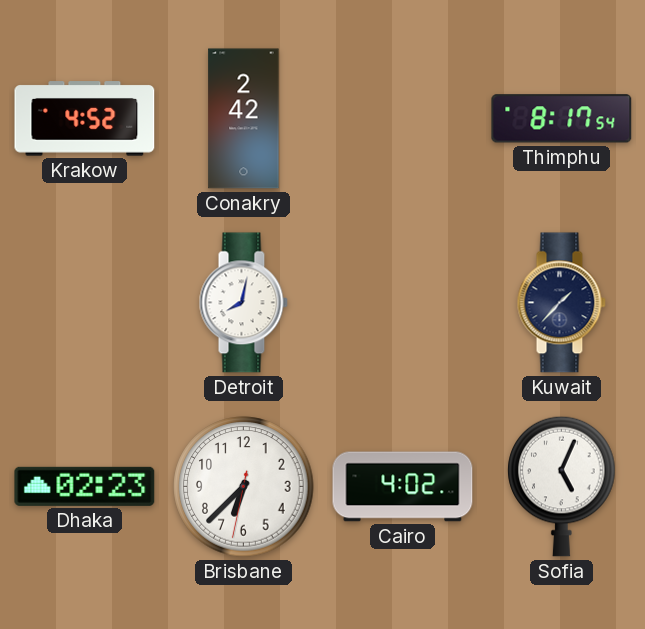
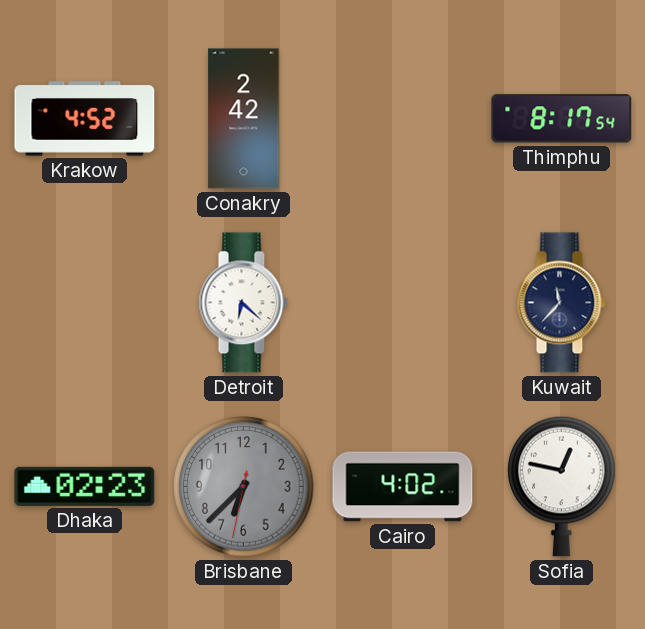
Detroit: 8:02 -> 6:22
Kuwait: 1:37 -> 11:37
Brisbane dial: white -> grey
Sofia: 5:04 -> 12:47
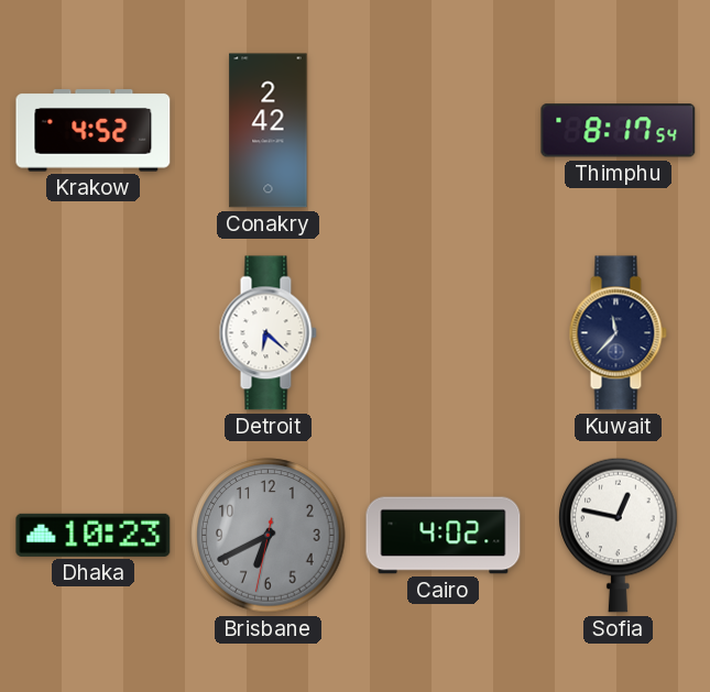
Dhaka: 02:23 -> 10:23
Brisbane: 6:37 -> 6:40
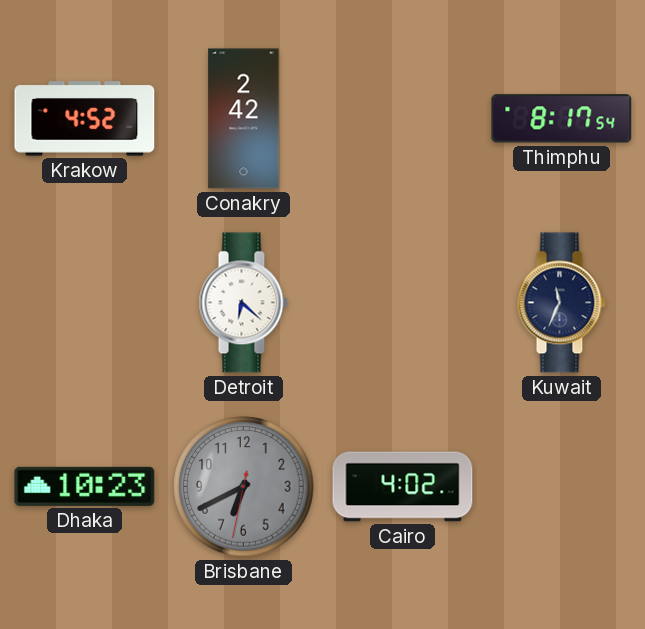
Kuwait: 11:37 -> 11:34
Sofia: 12:47 -> none
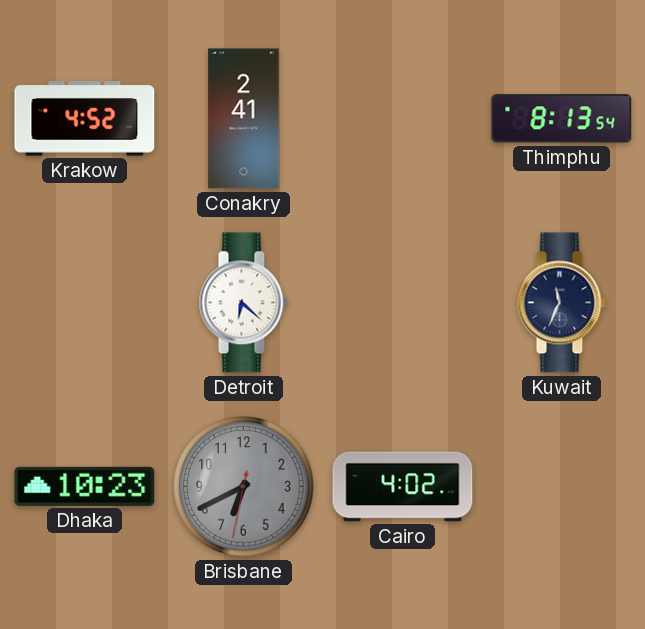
Conakry: 2:42 -> 2:41
Thimphu: 8:17 -> 8:13
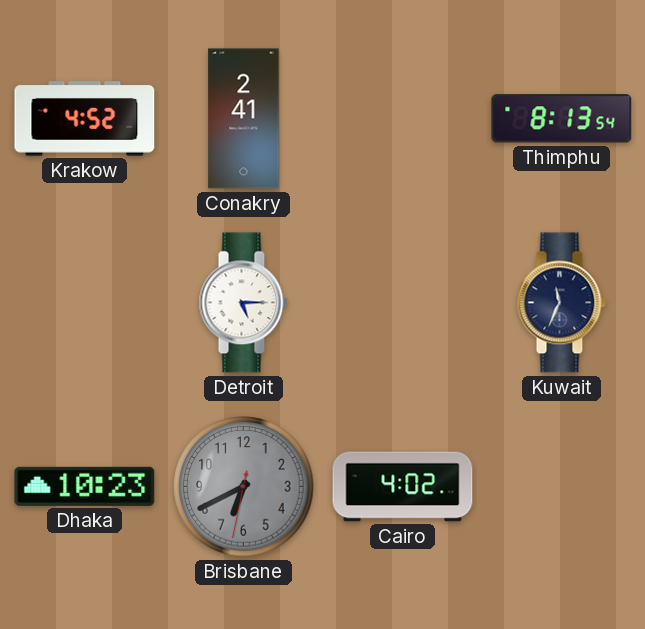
Detroit: 6:22 -> 5:15
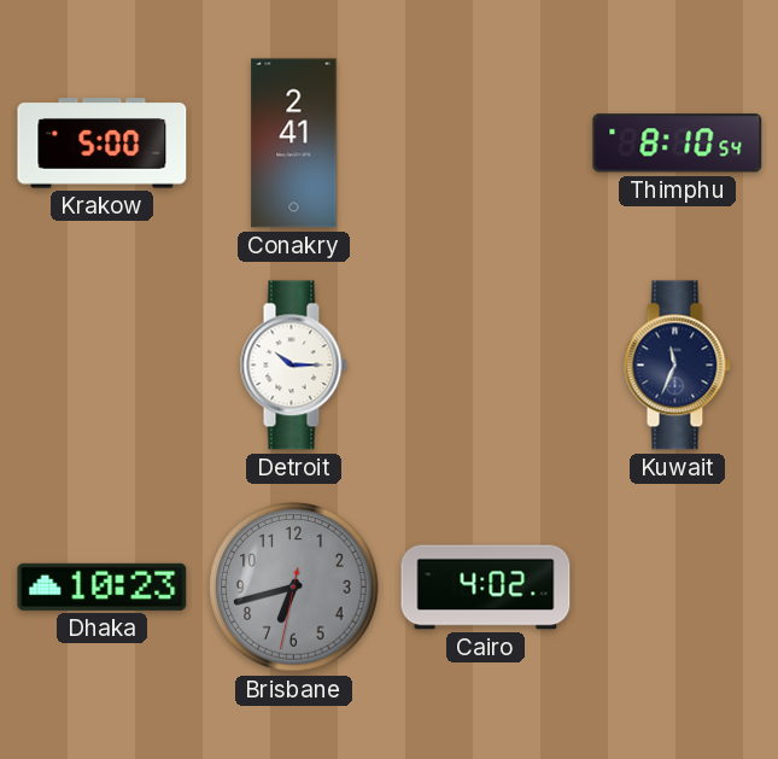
Krakow: 4:52 -> 5:00
Thimphu: 8:13 -> 8:10
Detroit: 5:15 -> 10:15
Brisbane: 6:40 -> 6:42
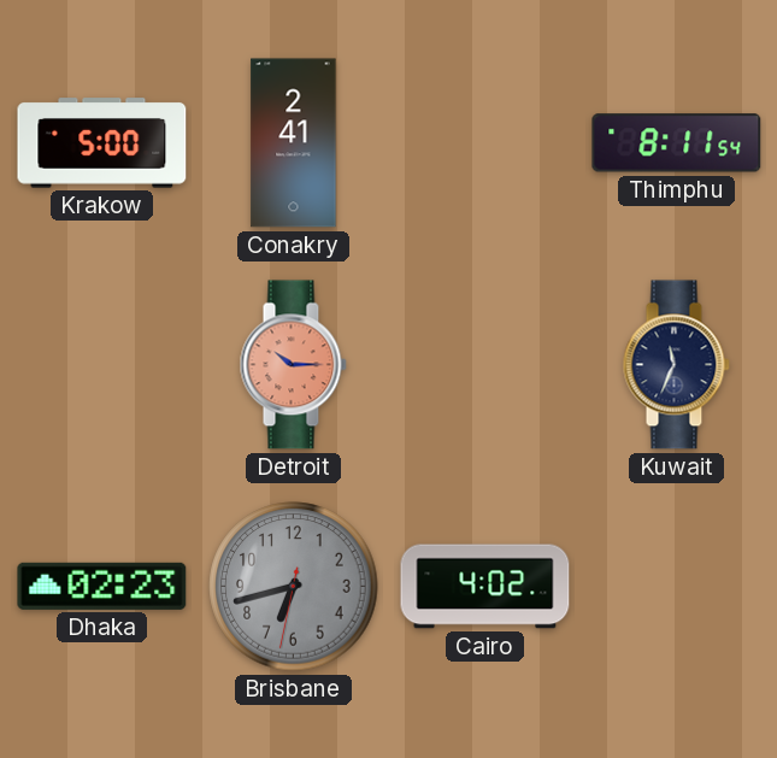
Thimphu: 8:10 -> 8:11
Detroit dial: white -> salmon
Dhaka: 10:23 -> 02:23
